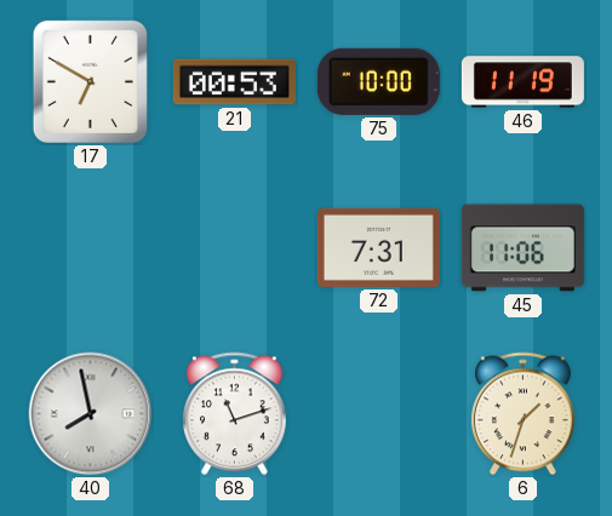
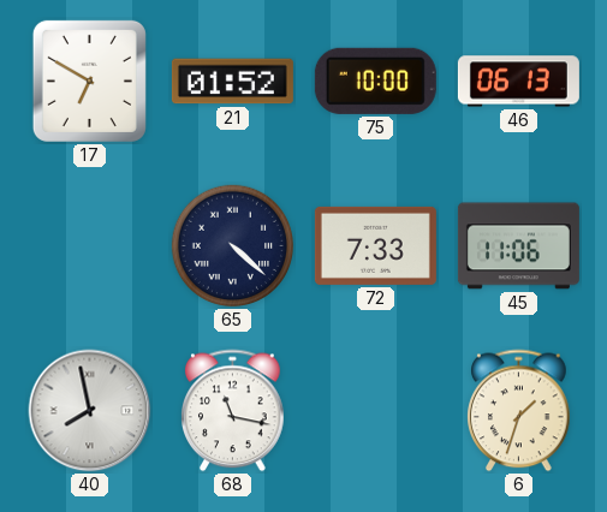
21: 00:53 -> 01:52
46: 11:19 -> 06:13
65: none -> 4:22
72: 7:31 -> 7:33
68: 11:12 -> 11:17
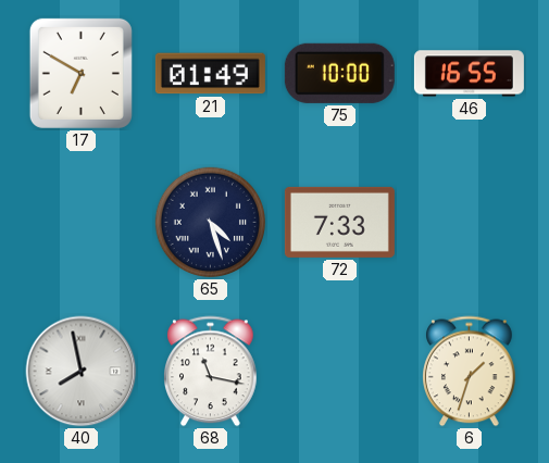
21: 01:52 -> 01:49
46: 06:13 -> 16:55
65: 4:22 -> 4:27
45: 11:06 -> none
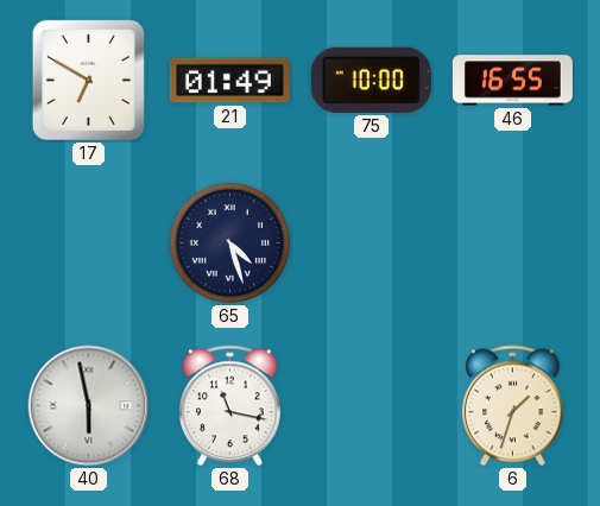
72: 7:33 -> none
40: 7:58 -> 5:58
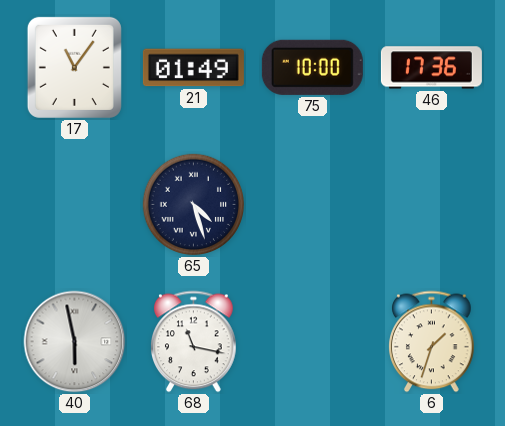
17: 6:50 -> 11:06
46: 16:55 -> 17:36
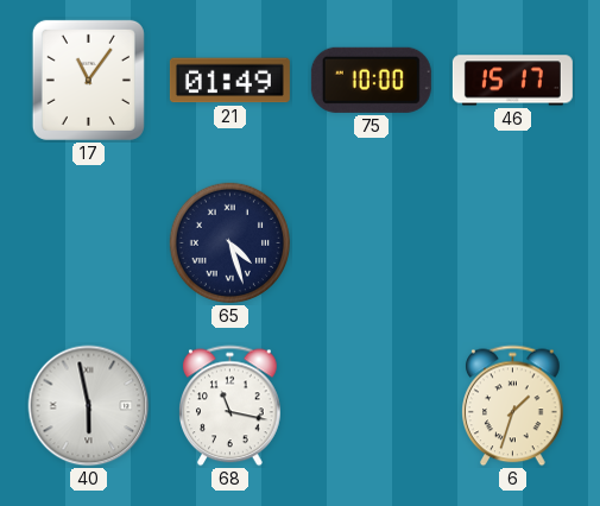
46: 17:36 -> 15:17
